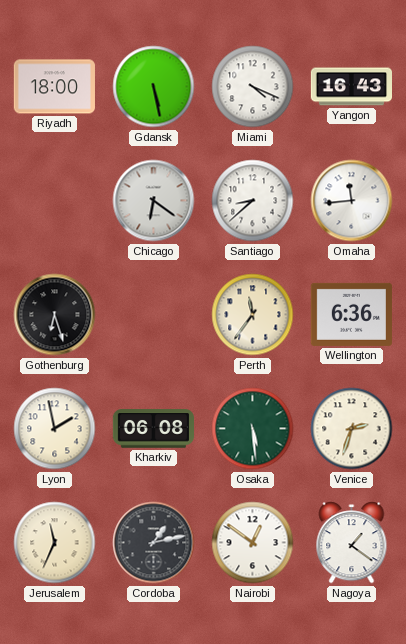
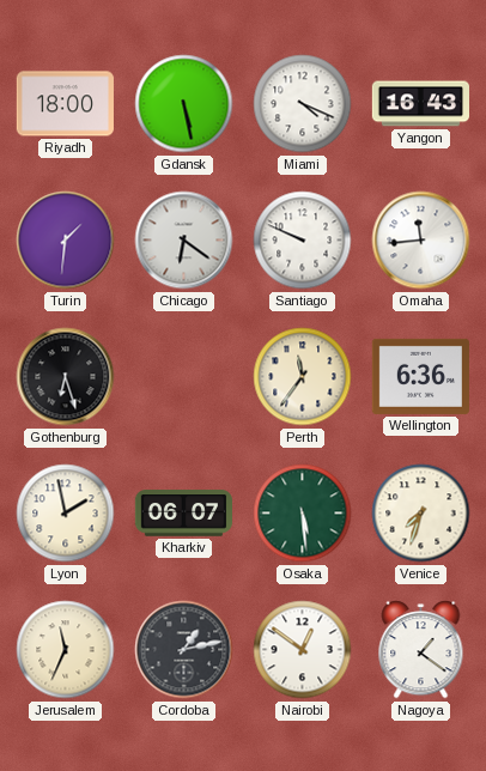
Turin: none -> 1:31
Santiago: 8:38 -> 9:49
Kharkiv: 06:08 -> 06:07
Venice: 2:33 -> 7:33
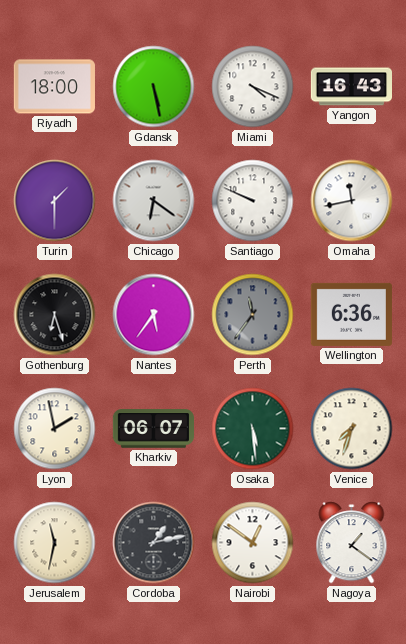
Turin: 1:31 -> 1:30
Omaha: 11:44 -> 11:43
Nantes: none -> 5:36
Perth dial: cream -> grey
Jerusalem: 11:34 -> 11:32
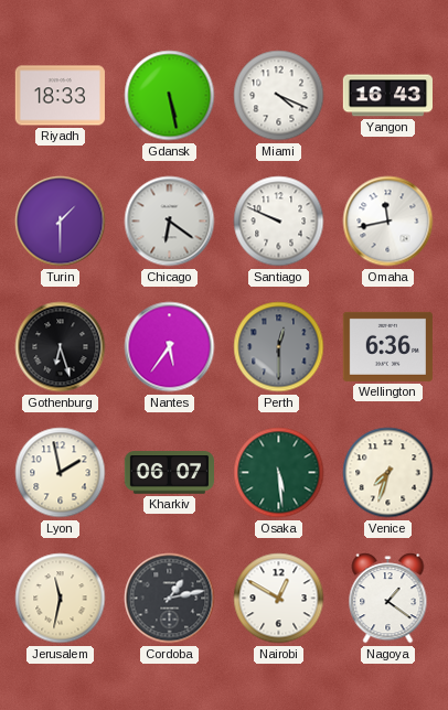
Riyadh: 18:00 -> 18:33
Perth: 11:36 -> 12:30
Nairobi: 12:51 -> 12:50
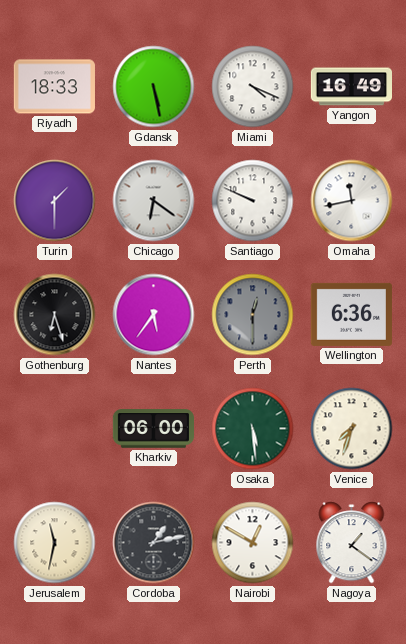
Yangon: 16:43 -> 16:49
Lyon: 1:58 -> none
Kharkiv: 06:07 -> 06:00
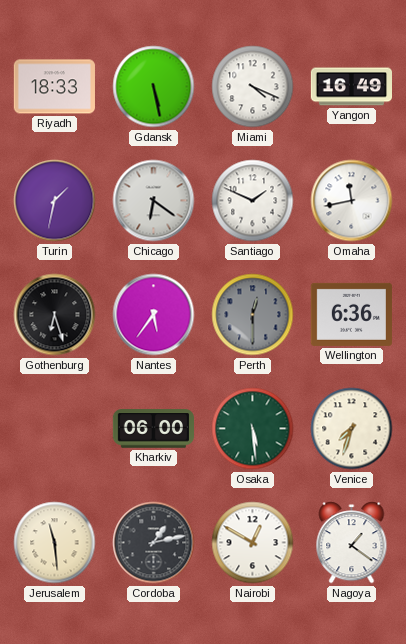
Turin: 1:30 -> 1:32
Santiago: 9:49 -> 1:49
Jerusalem: 11:32 -> 11:29
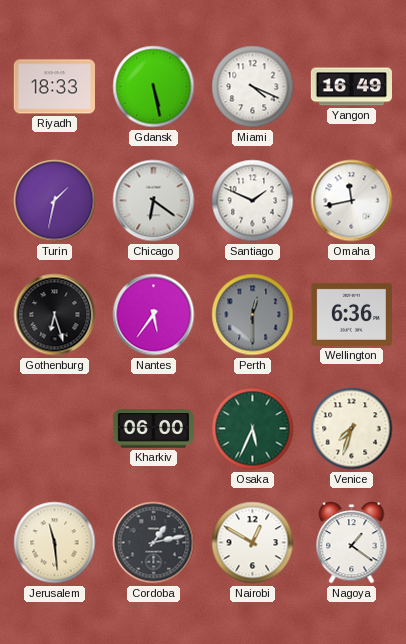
Osaka: 5:29 -> 5:34
